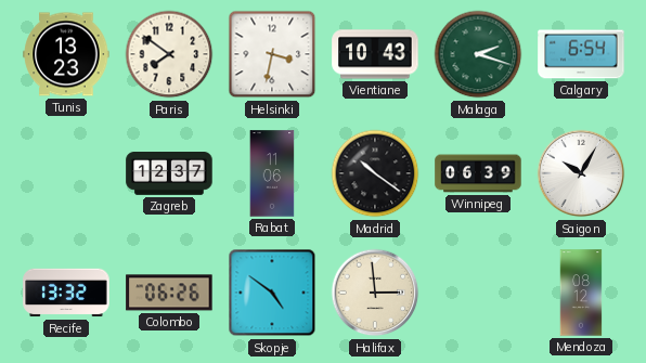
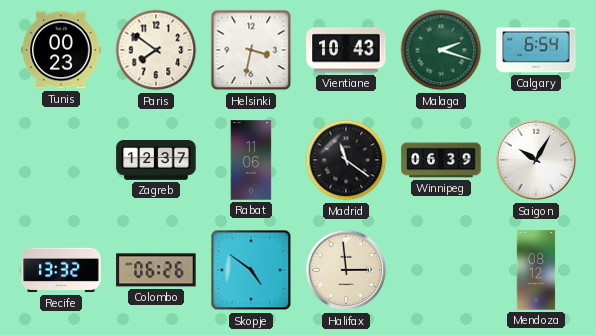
Tunis: 13:23 -> 00:23
Madrid: 10:21 -> 11:21
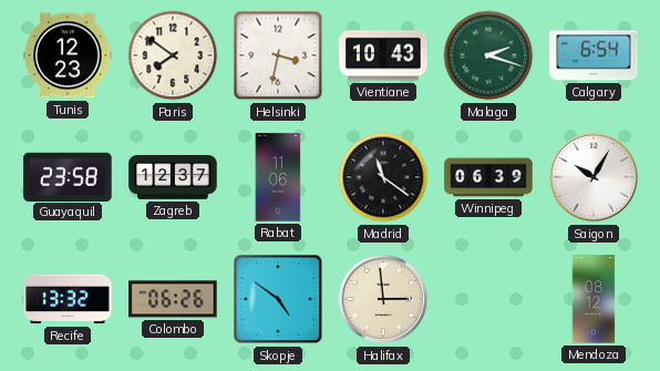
Tunis: 00:23 -> 12:23
Guayaquil: none -> 23:58
